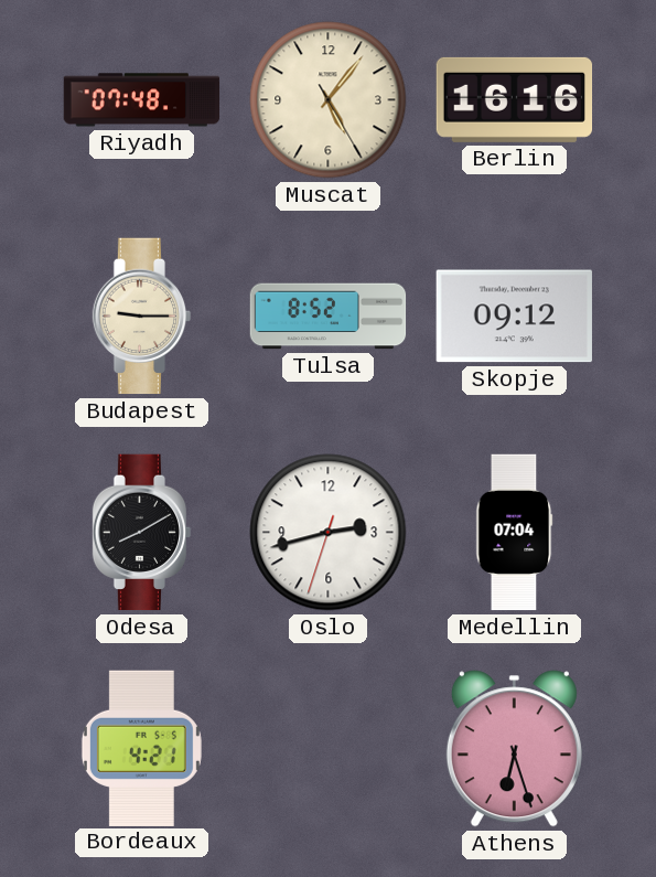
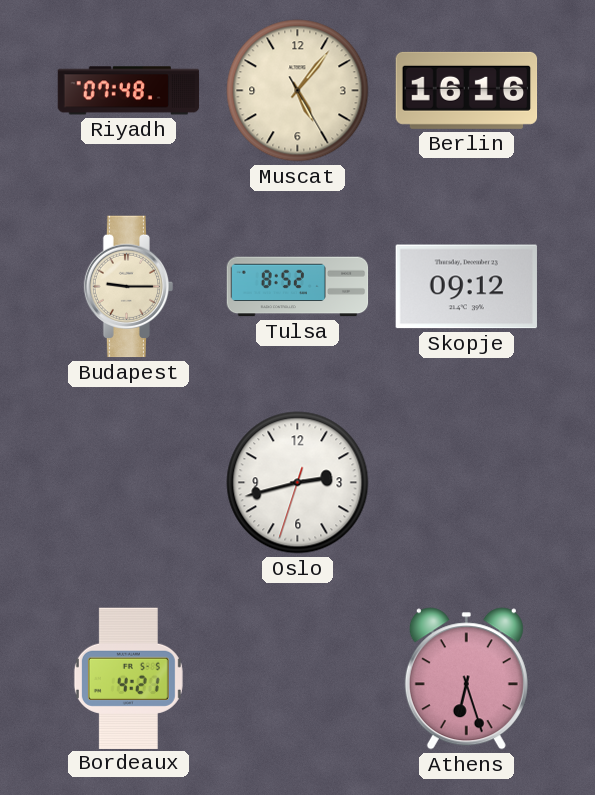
Odesa: 8:10 -> none
Medellin: 07:04 -> none
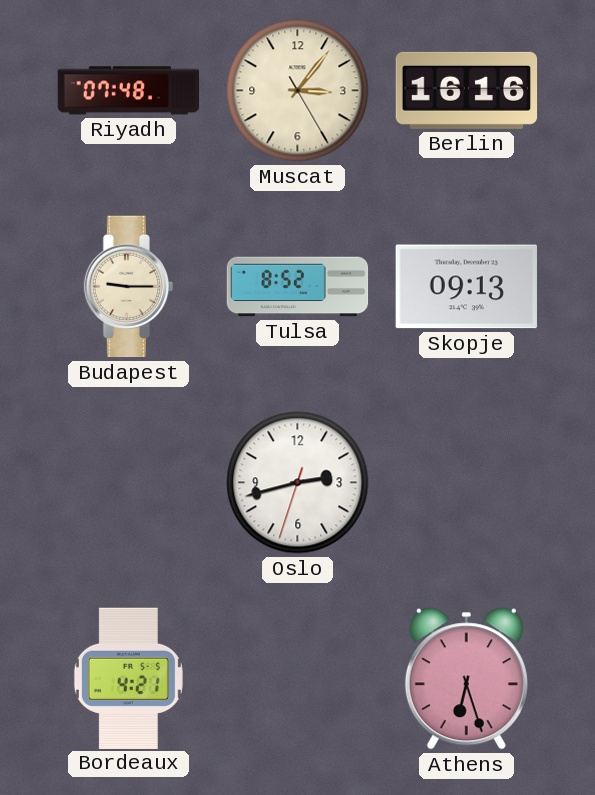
Muscat: 5:06 -> 3:06
Skopje: 09:12 -> 09:13
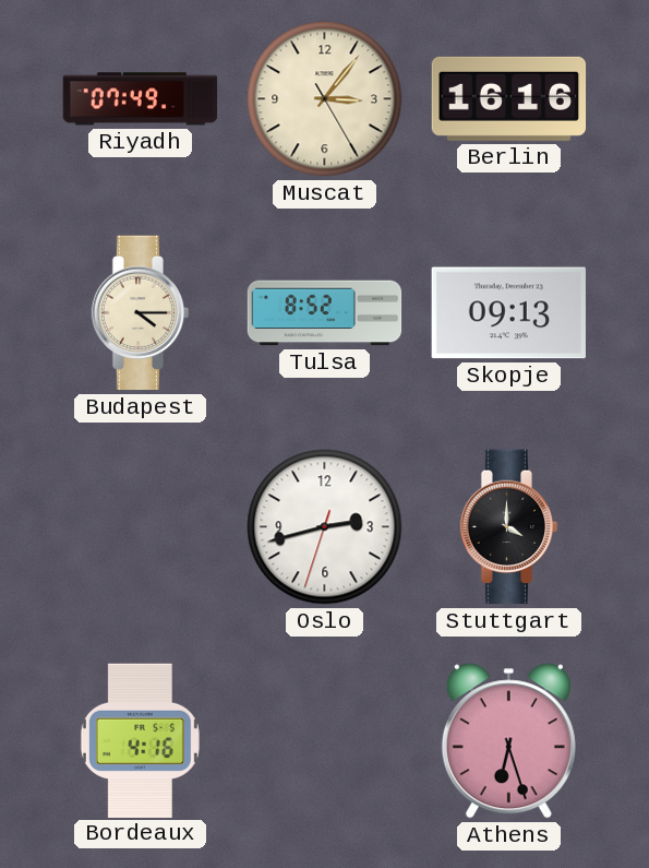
Riyadh: 07:48 -> 07:49
Budapest: 9:15 -> 4:15
Stuttgart: none -> 4:00
Bordeaux: 4:21 -> 4:16
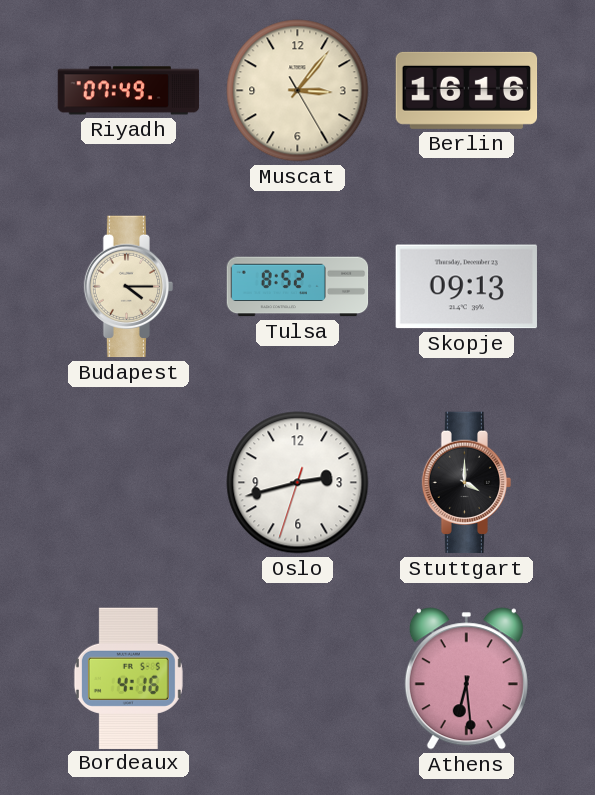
Athens: 6:27 -> 6:29
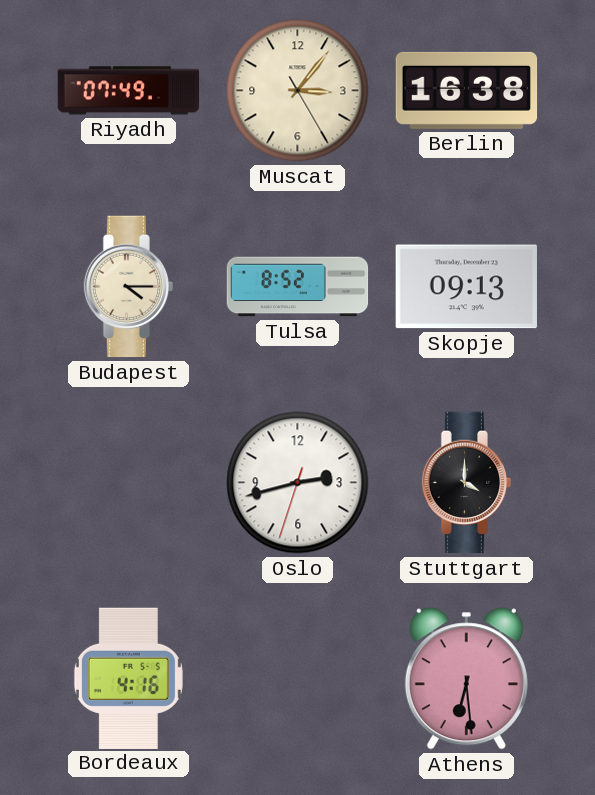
Berlin: 16:16 -> 16:38
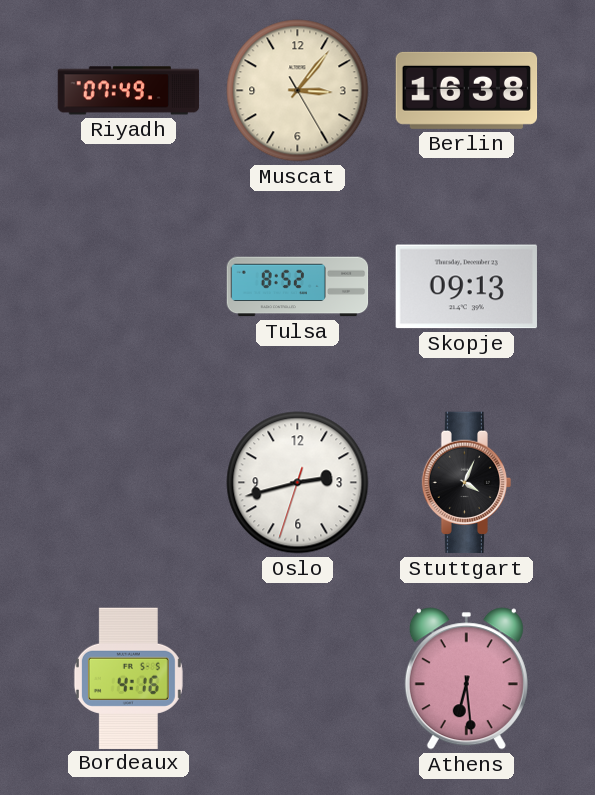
Budapest: 4:15 -> none
Stuttgart: 4:00 -> 4:04
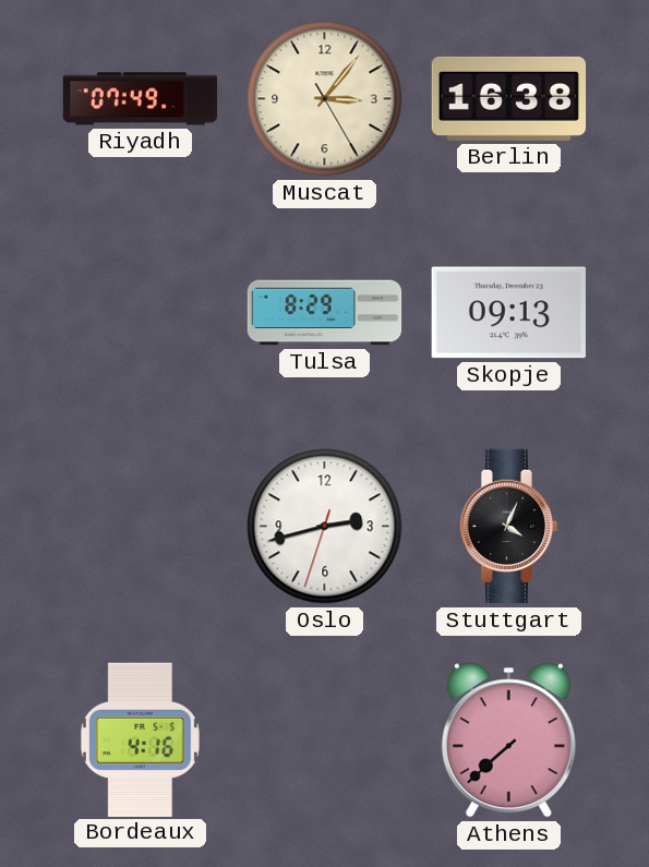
Tulsa: 8:52 -> 8:29
Athens: 6:29 -> 7:38
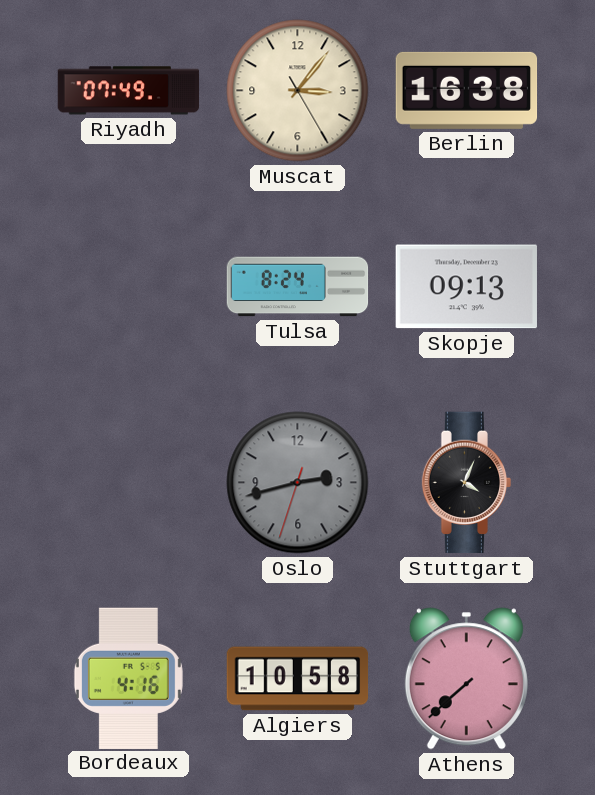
Tulsa: 8:29 -> 8:24
Oslo dial: white -> grey
Algiers: none -> 10:58
